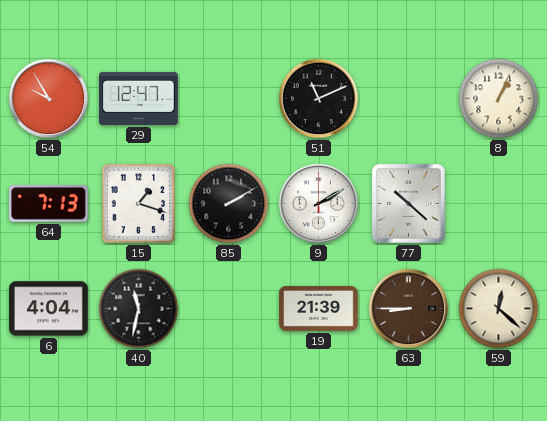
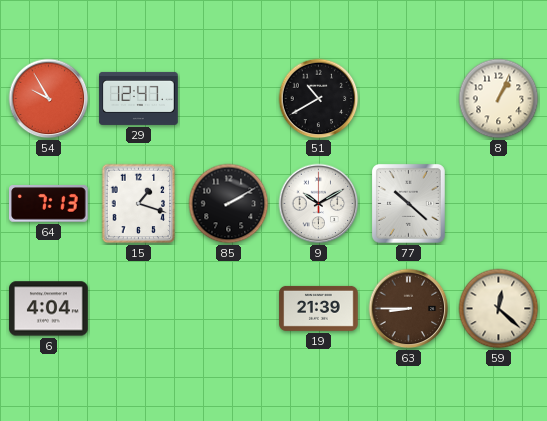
51: 11:11 -> 10:40
9: 2:10 -> 10:10
40: 11:32 -> none
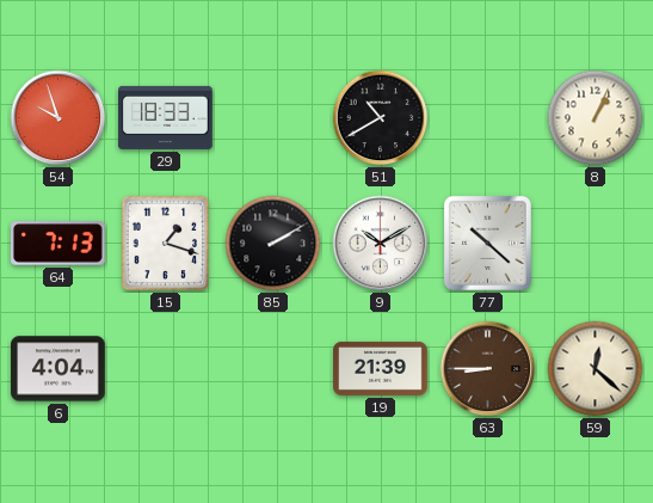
54: 9:55 -> 9:57
29: 12:47 -> 18:33
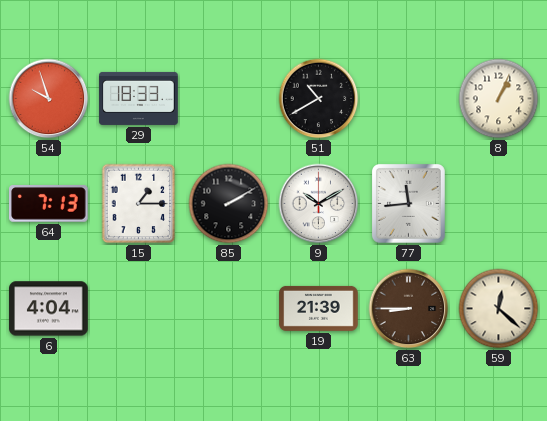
15: 1:18 -> 1:15
77: 10:22 -> 11:44
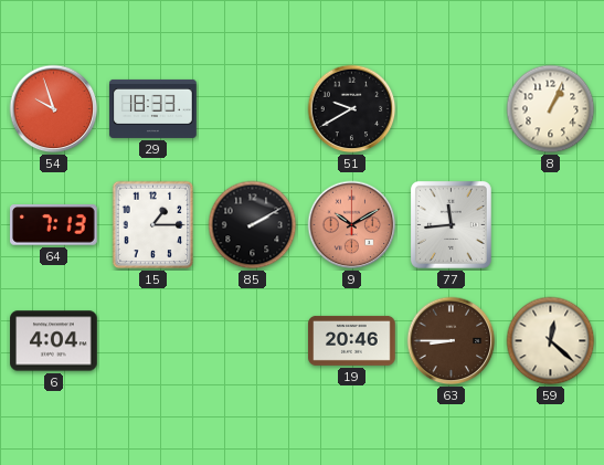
51: 10:40 -> 9:40
9 dial: white -> salmon
19: 21:39 -> 20:46
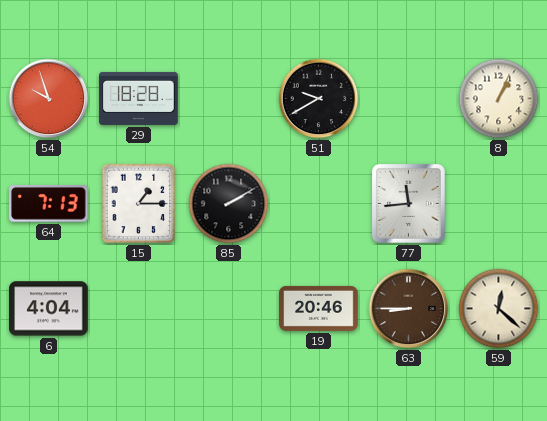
29: 18:33 -> 18:28
9: 10:10 -> none
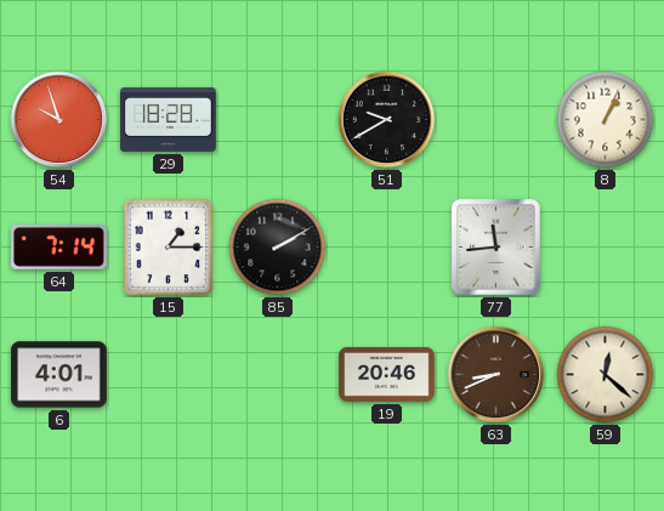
64: 7:13 -> 7:14
6: 4:04 -> 4:01
63: 8:45 -> 8:41
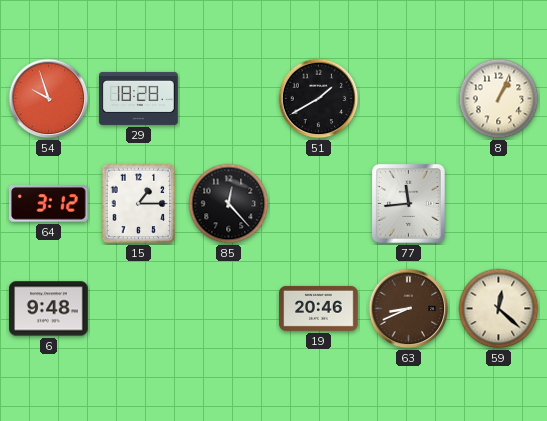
51: 9:40 -> 1:40
64: 7:14 -> 3:12
85: 2:10 -> 12:23
6: 4:01 -> 9:48
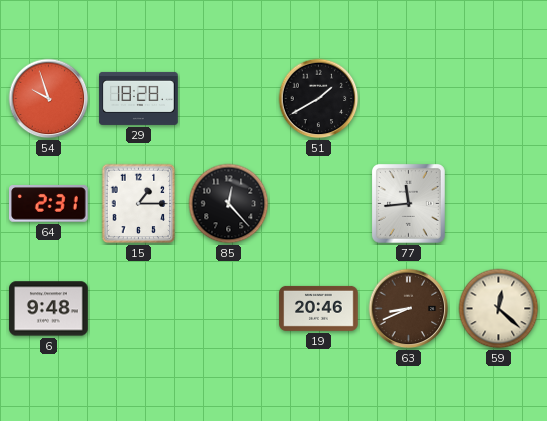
8: 1:04 -> none
64: 3:12 -> 2:31
